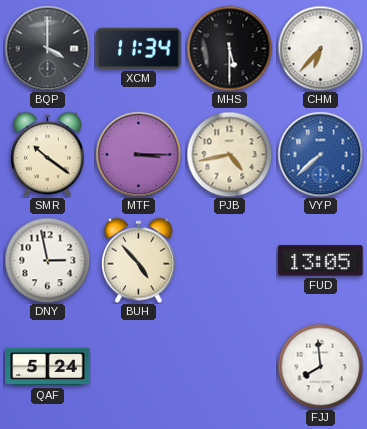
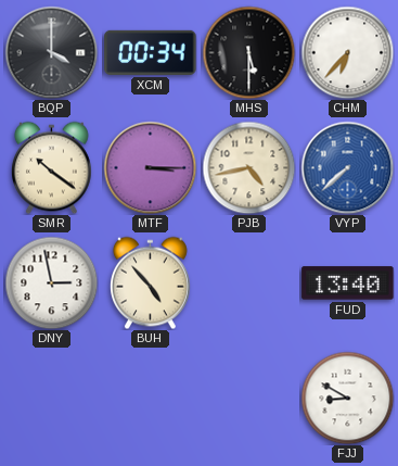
XCM: 11:34 -> 00:34
FUD: 13:05 -> 13:40
QAF: 5:24 -> none
FJJ: 7:59 -> 8:50
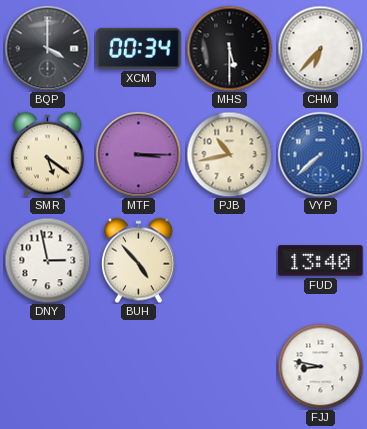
SMR: 10:21 -> 5:21
PJB: 4:43 -> 10:43
FJJ: 8:50 -> 8:47
